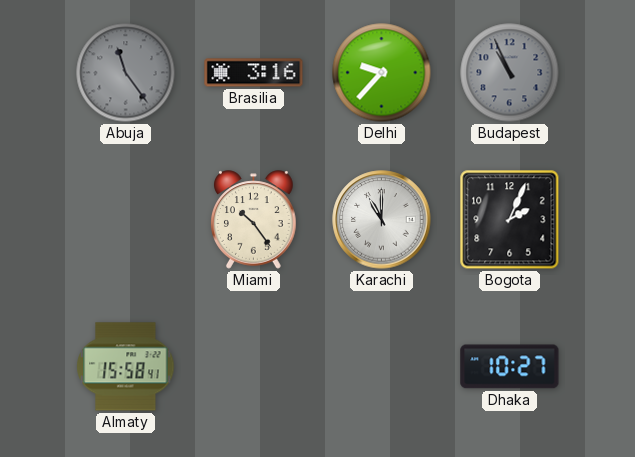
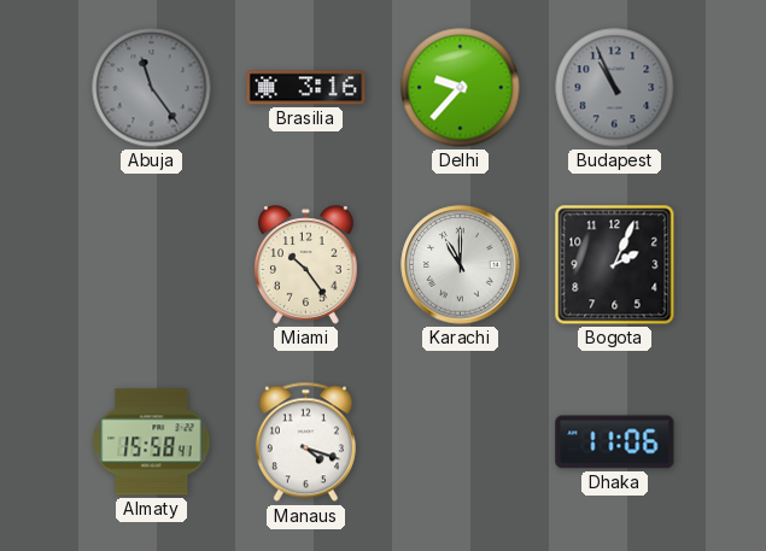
Manaus: none -> 4:18
Dhaka: 10:27 -> 11:06
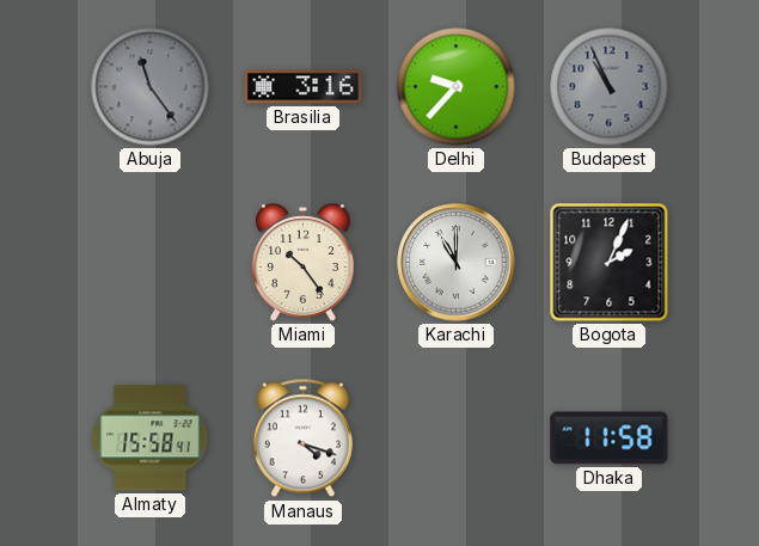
Dhaka: 11:06 -> 11:58
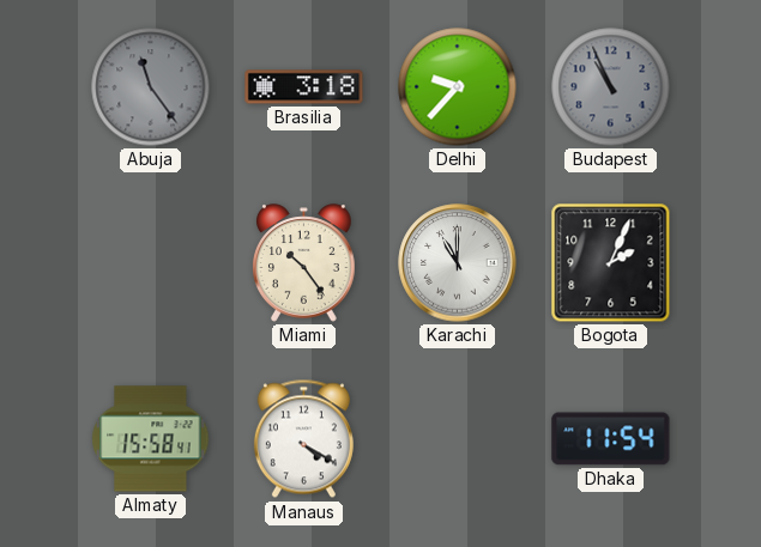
Brasilia: 3:16 -> 3:18
Manaus: 4:18 -> 4:20
Dhaka: 11:58 -> 11:54
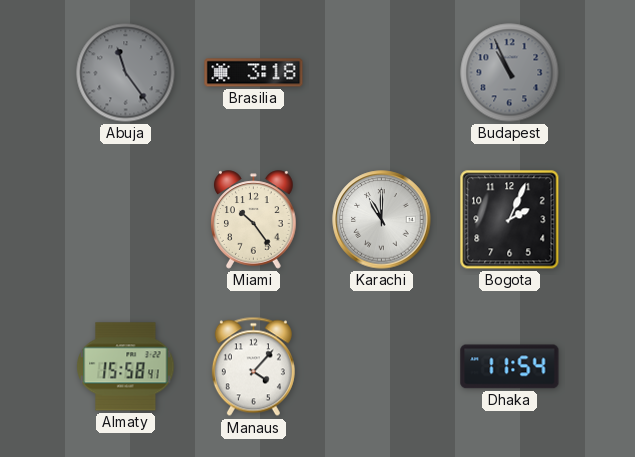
Delhi: 9:37 -> none
Manaus: 4:20 -> 4:07
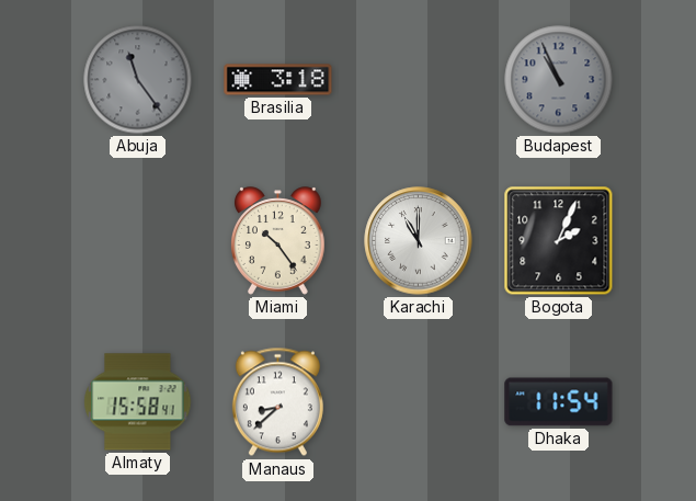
Manaus: 4:07 -> 8:38
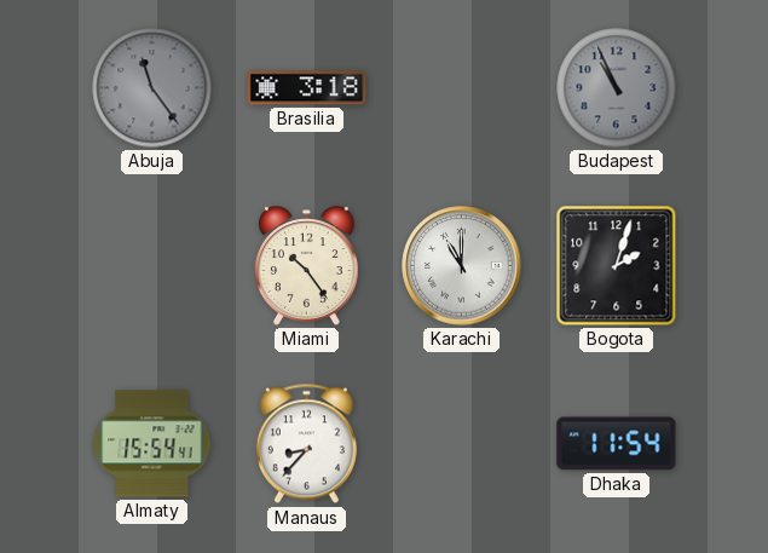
Bogota: 2:04 -> 2:03
Almaty: 15:58 -> 15:54
Manaus: 8:38 -> 8:37
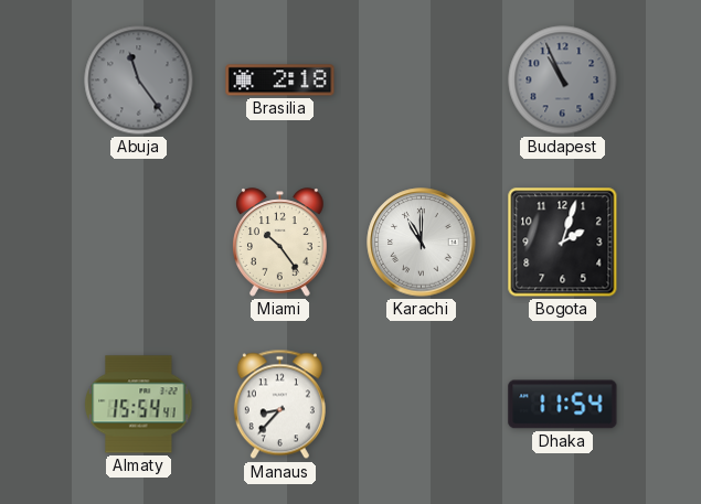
Brasilia: 3:18 -> 2:18
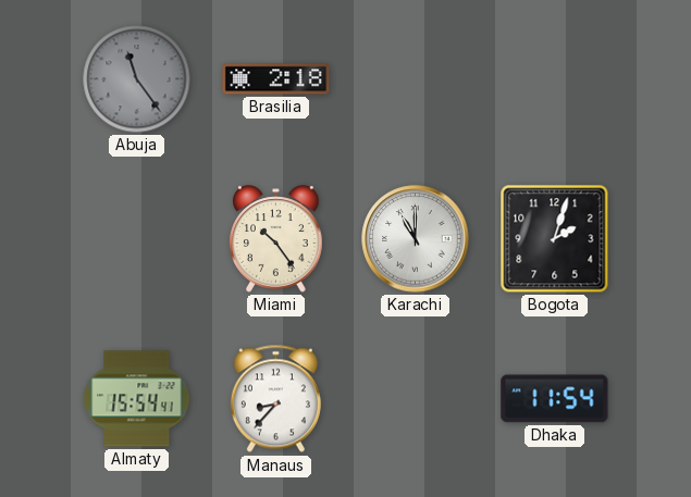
Budapest: 10:56 -> none
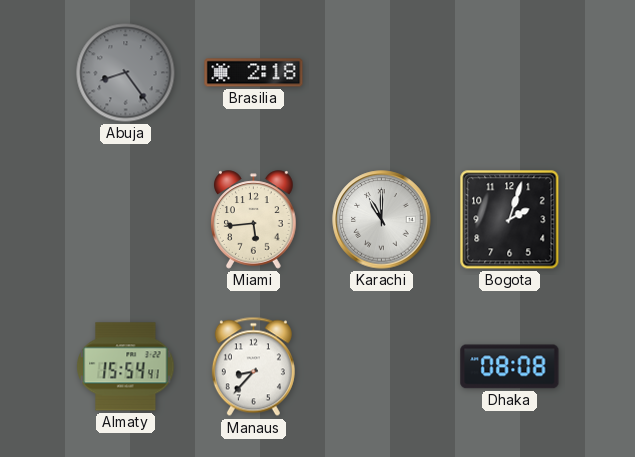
Abuja: 11:24 -> 8:24
Miami: 10:24 -> 5:44
Dhaka: 11:54 -> 08:08
